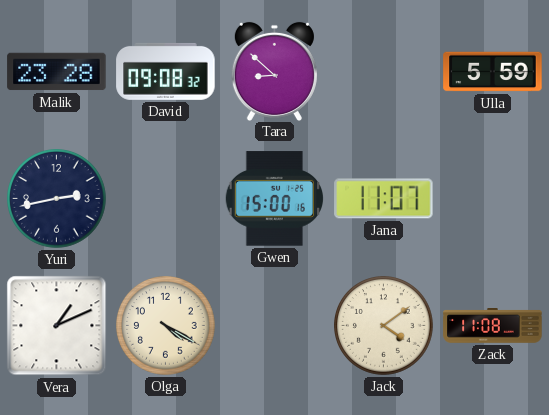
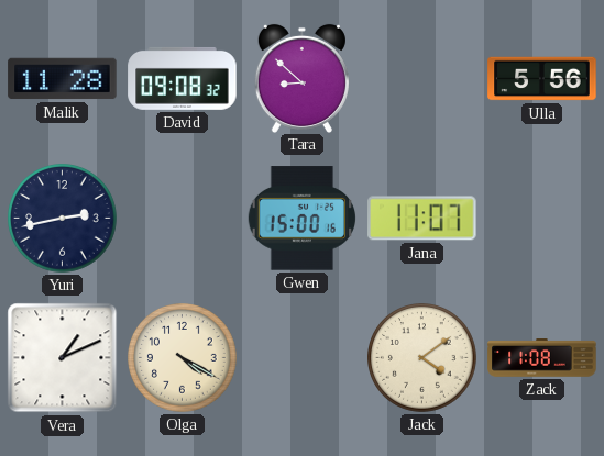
Malik: 23:28 -> 11:28
Ulla: 5:59 -> 5:56
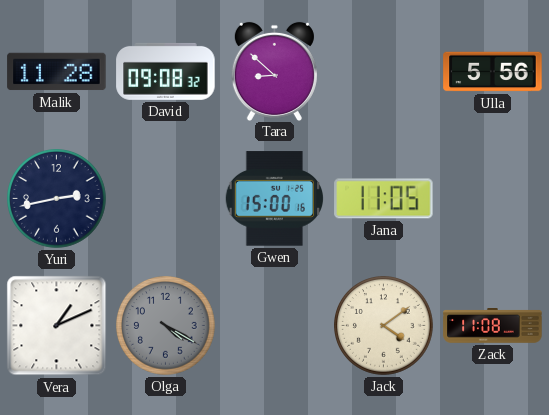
Jana: 11:07 -> 11:05
Olga dial: cream -> grey
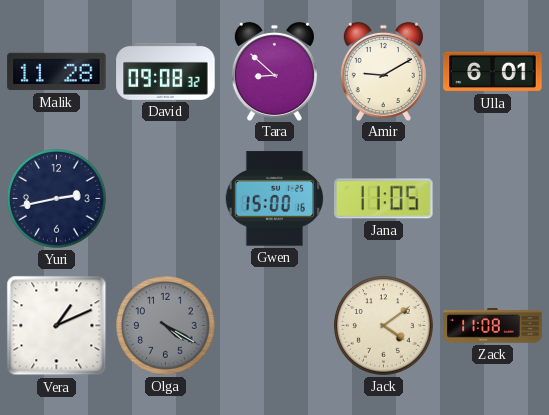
Amir: none -> 9:10
Ulla: 5:56 -> 6:01
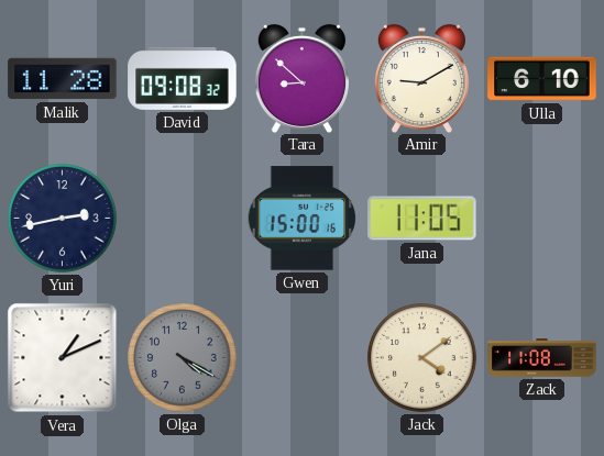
Ulla: 6:01 -> 6:10
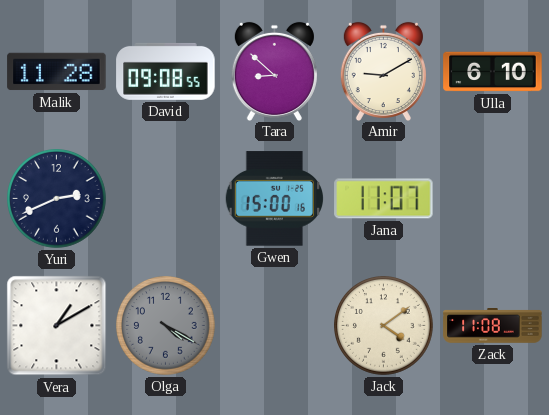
David: 09:08:32 -> 09:08:55
Yuri: 2:43 -> 2:41
Jana: 11:05 -> 11:07
Vera: 1:11 -> 1:10
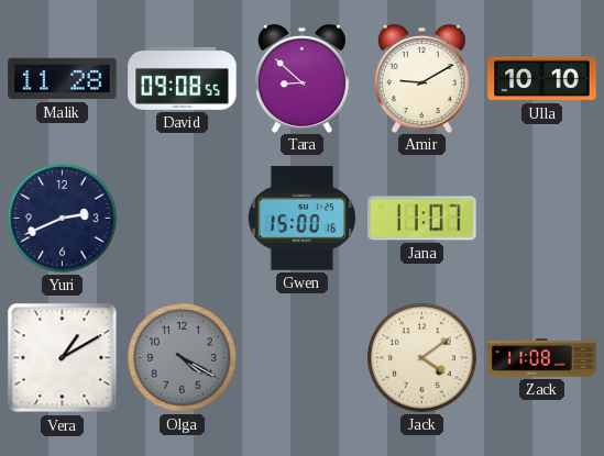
Ulla: 6:10 -> 10:10
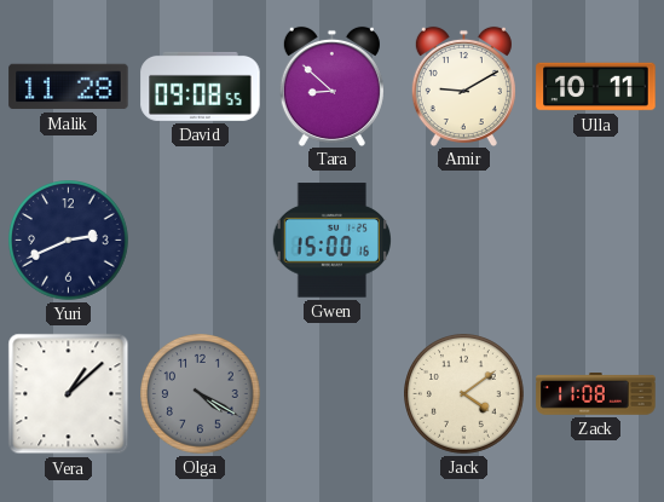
Ulla: 10:10 -> 10:11
Jana: 11:07 -> none
Vera: 1:10 -> 1:08
